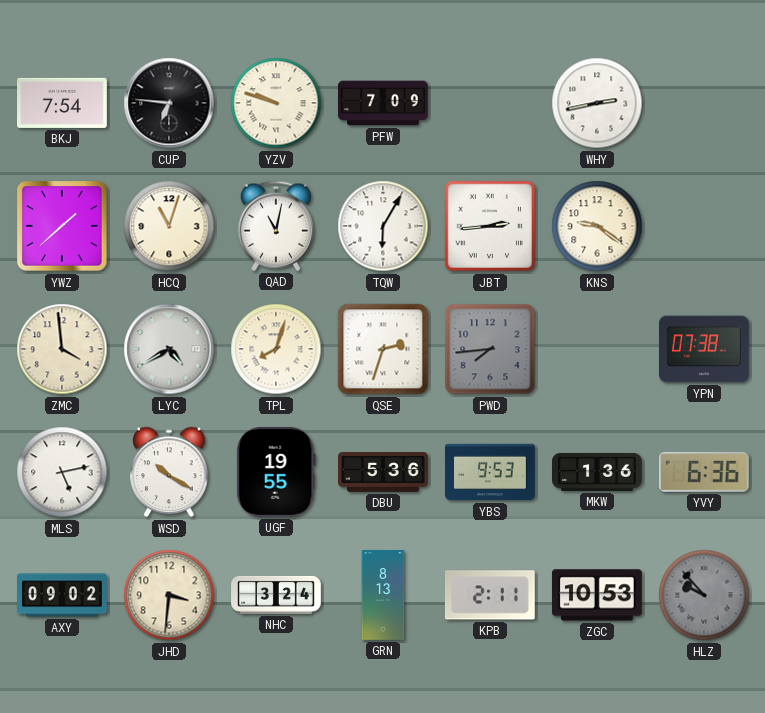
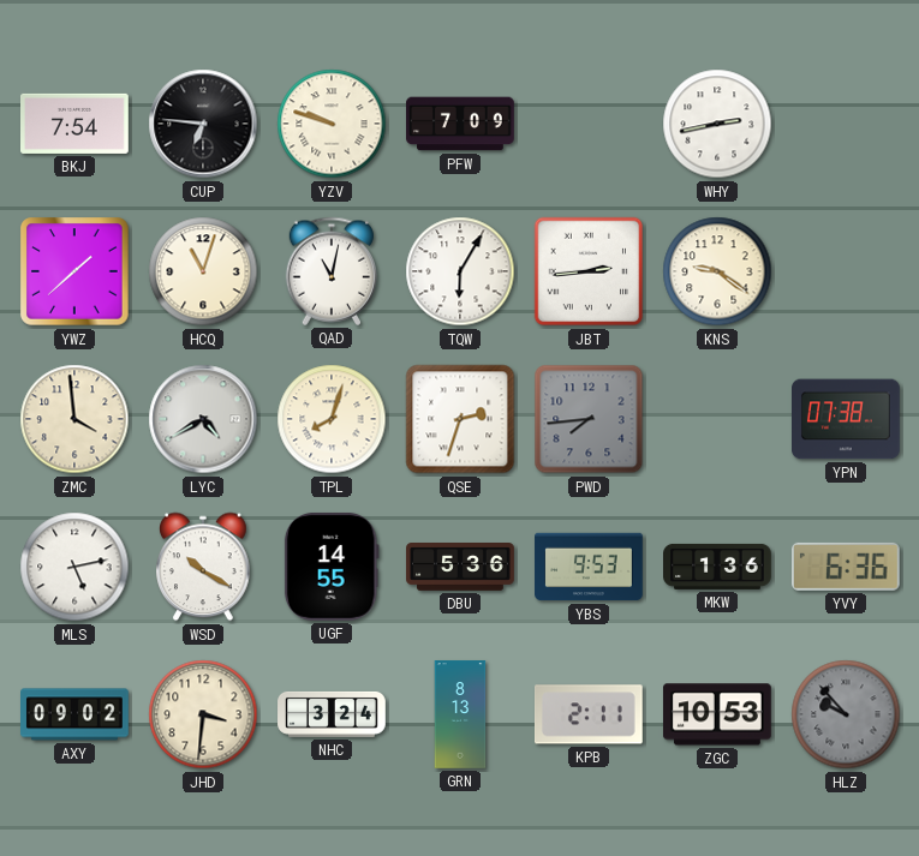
UGF: 19:55 -> 14:55
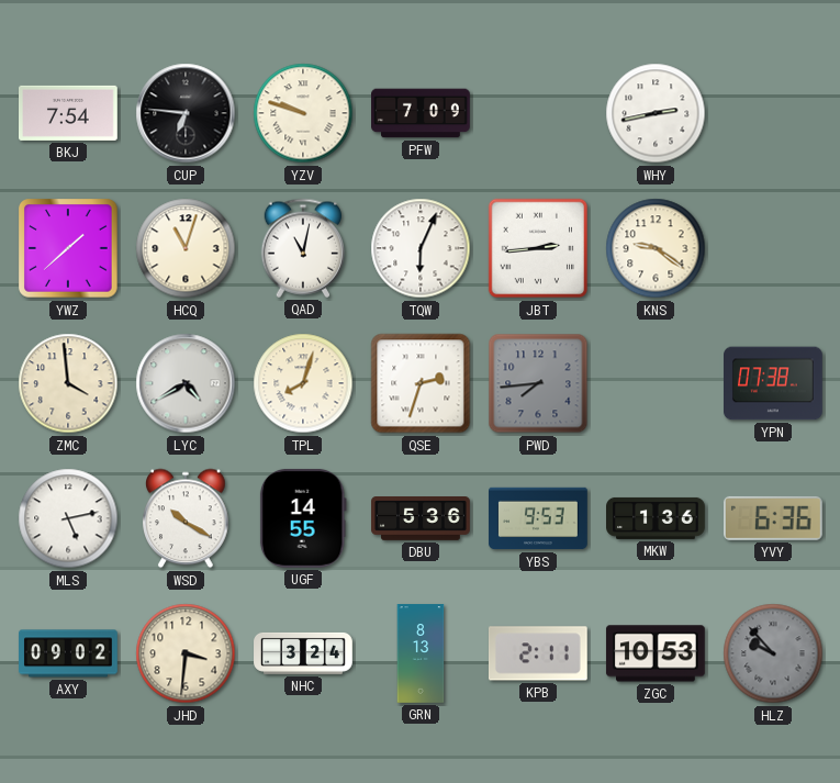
TQW: 6:05 -> 6:04
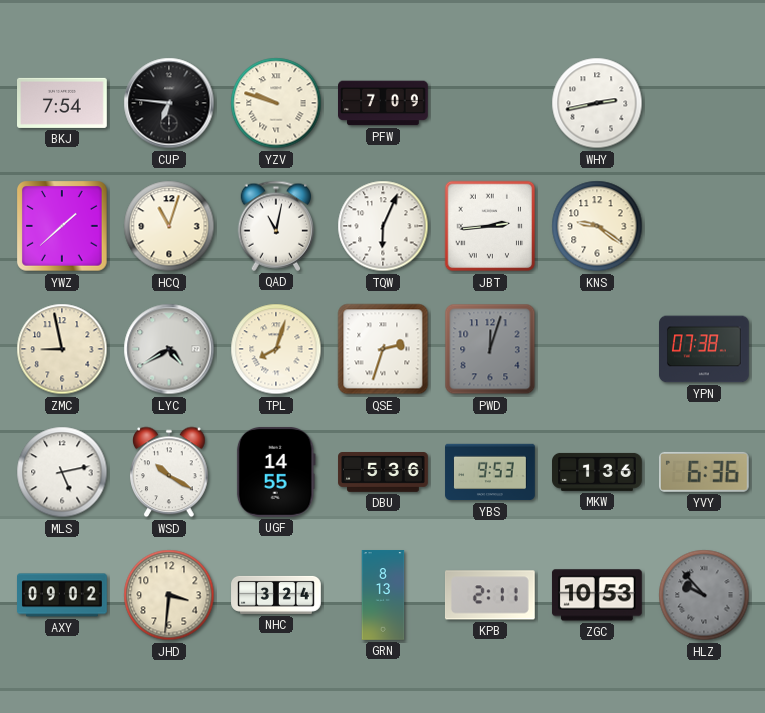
ZMC: 3:59 -> 8:58
PWD: 7:44 -> 12:03
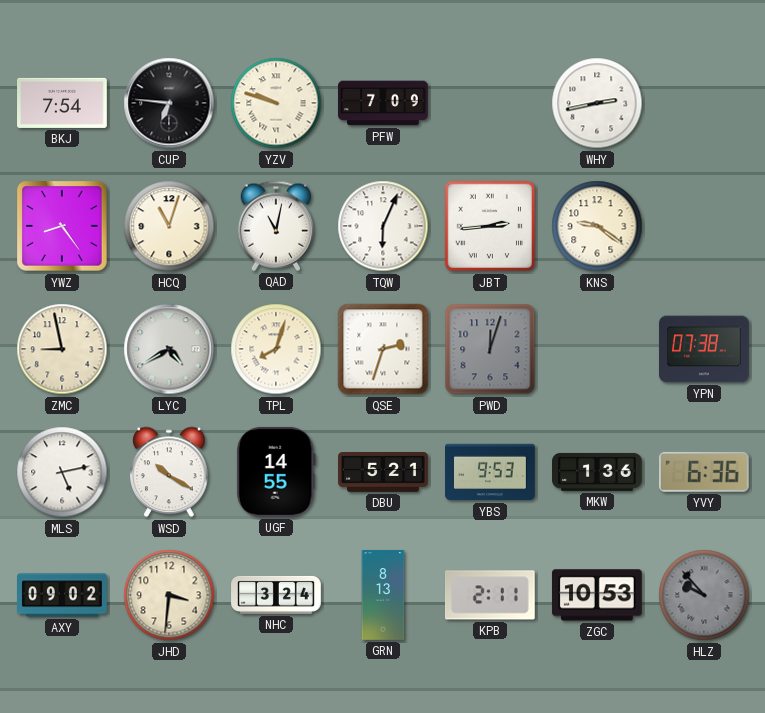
YWZ: 1:38 -> 8:24
DBU: 5:36 -> 5:21
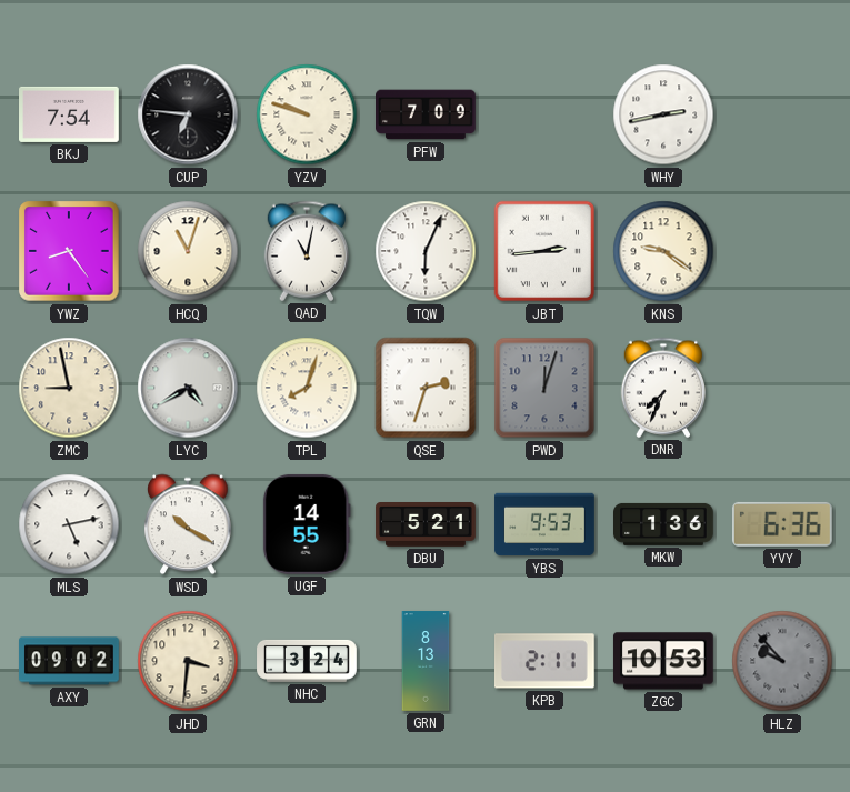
DNR: none -> 7:34
YPN: 07:38 -> none
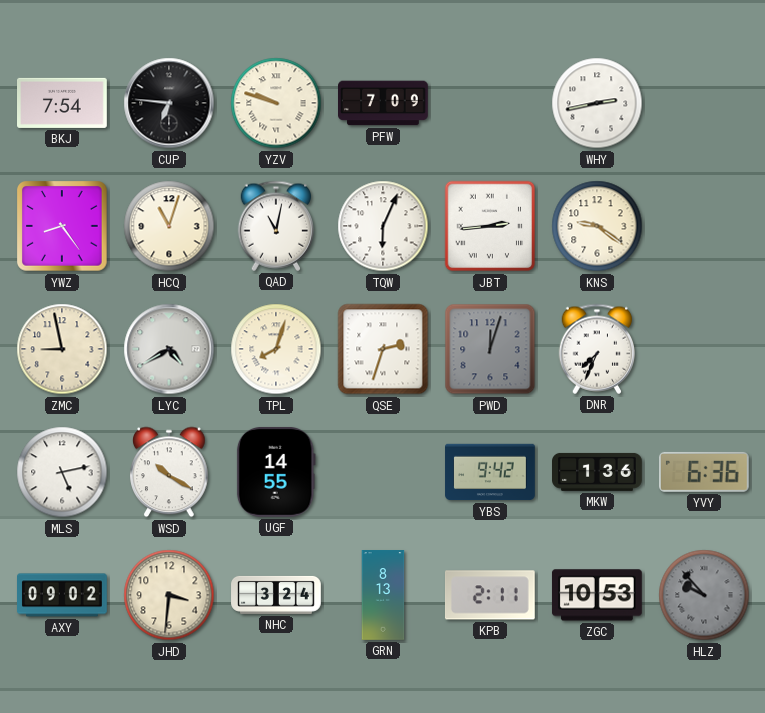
DBU: 5:21 -> none
YBS: 9:53 -> 9:42
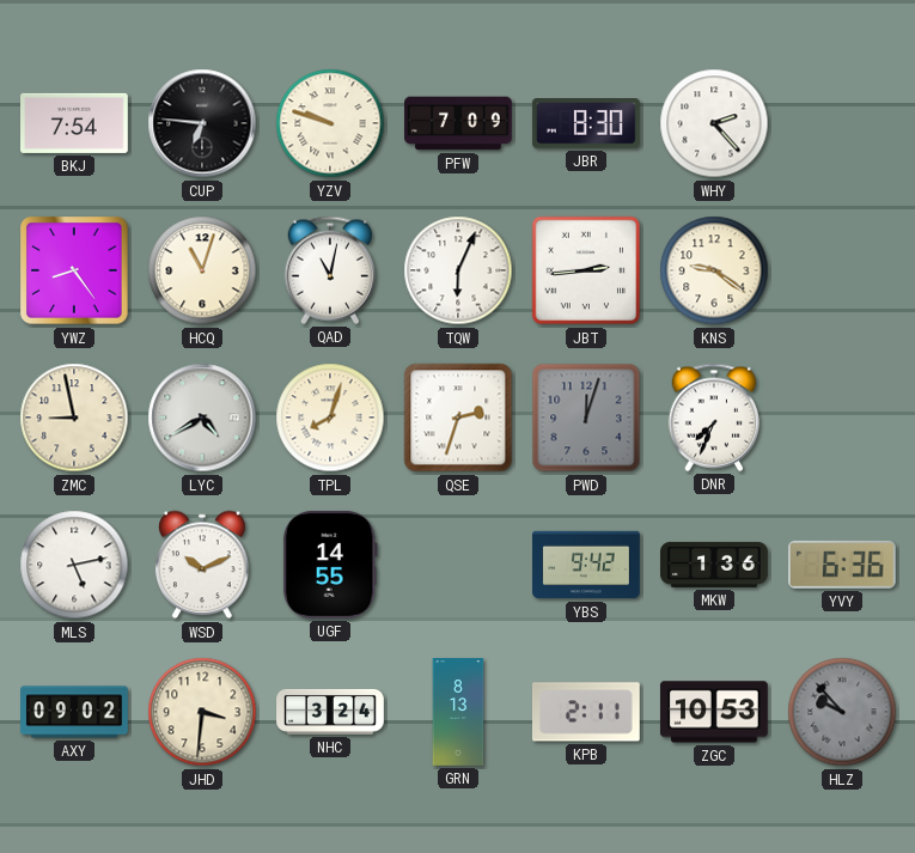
JBR: none -> 8:30
WHY: 2:43 -> 2:23
WSD: 10:20 -> 10:11
